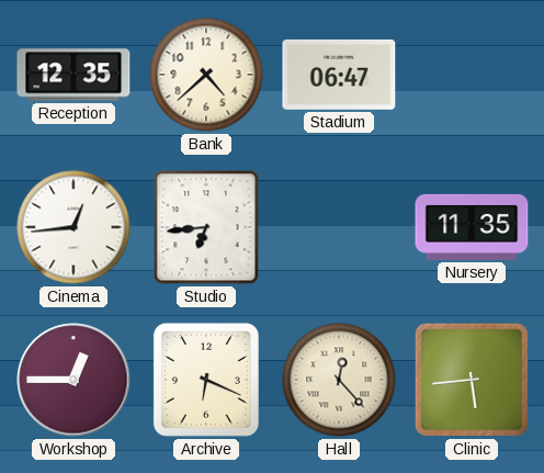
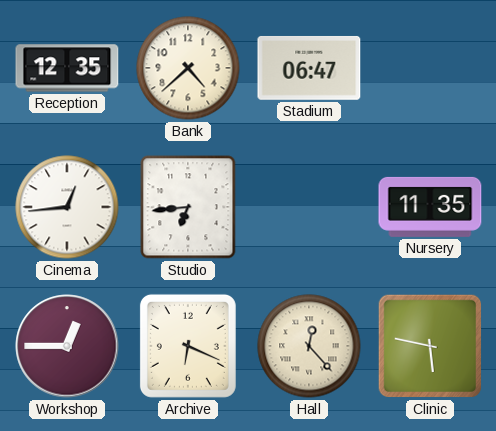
Clinic: 5:44 -> 5:47
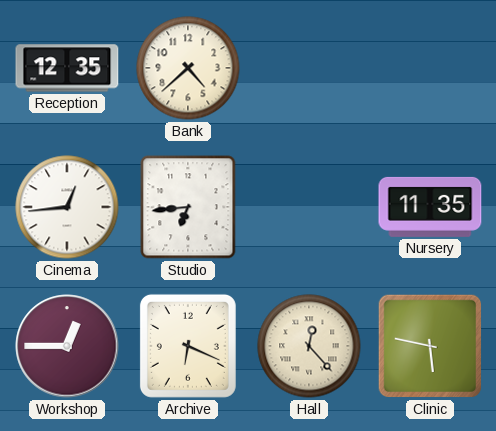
Stadium: 06:47 -> none
